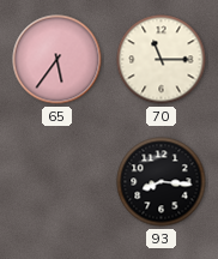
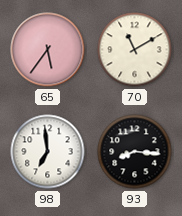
70: 11:15 -> 11:10
98: none -> 6:59
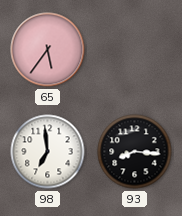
70: 11:10 -> none
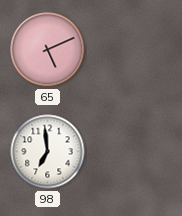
65: 5:36 -> 5:11
93: 8:16 -> none
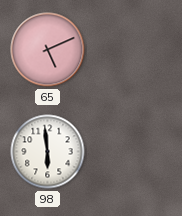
98: 6:59 -> 5:59
